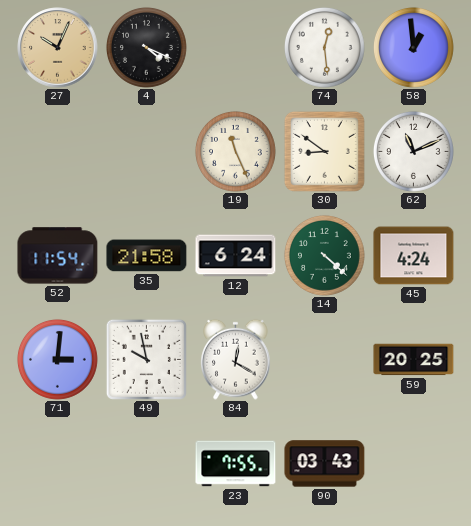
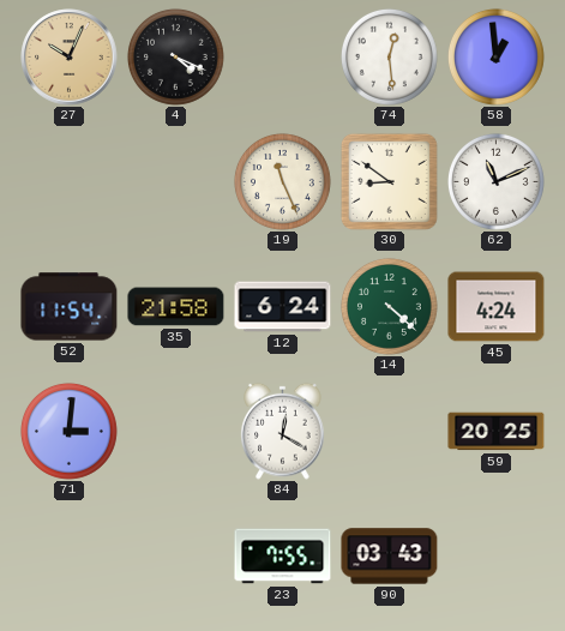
49: 9:58 -> none
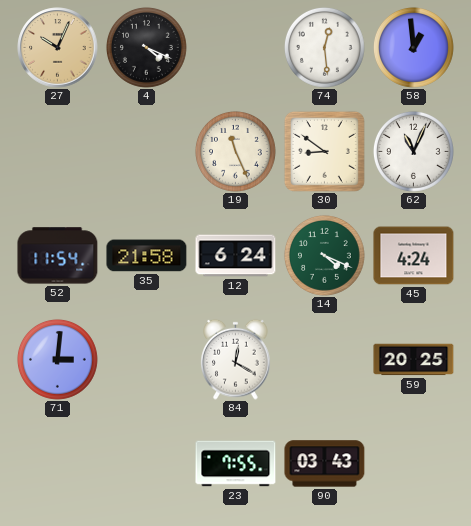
62: 11:11 -> 11:04
14: 4:22 -> 4:19
